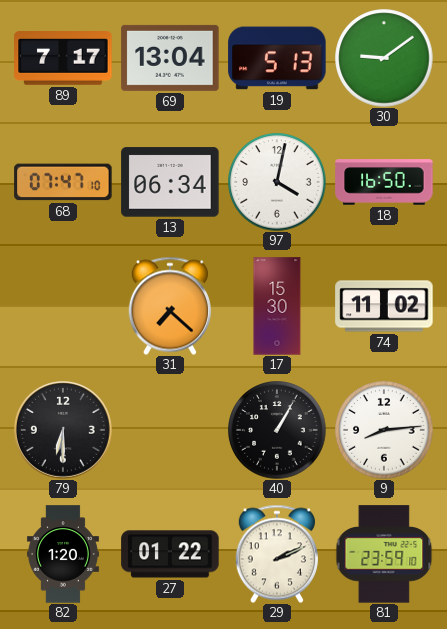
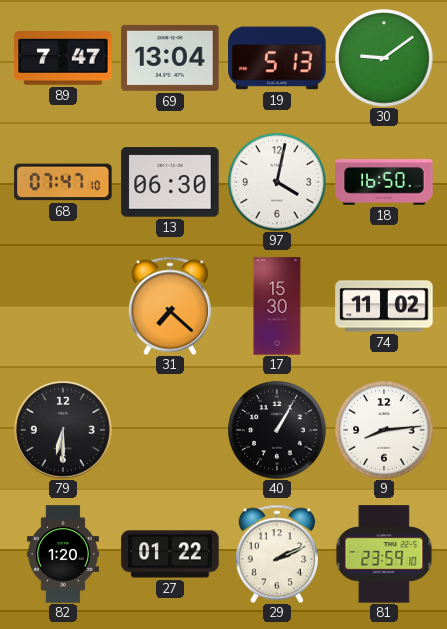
89: 7:17 -> 7:47
13: 06:34 -> 06:30
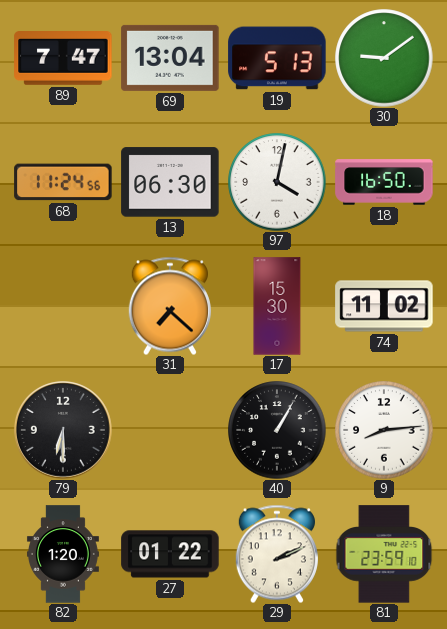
68: 07:47 -> 11:24
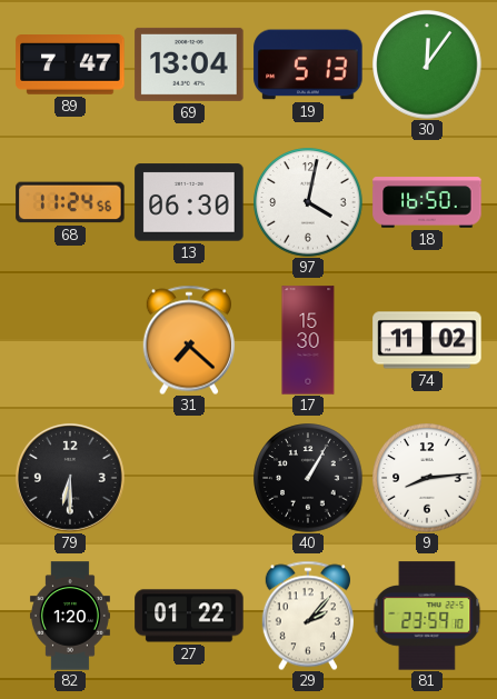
30: 9:09 -> 12:06
29: 2:11 -> 2:07
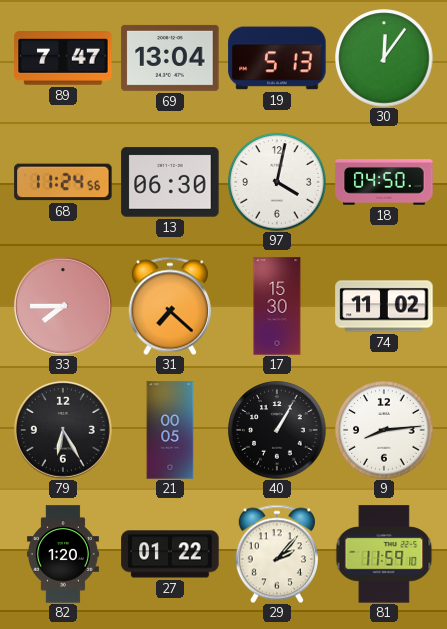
18: 16:50 -> 04:50
33: none -> 7:45
79: 6:30 -> 6:25
21: none -> 00:05
81: 23:59 -> 11:59
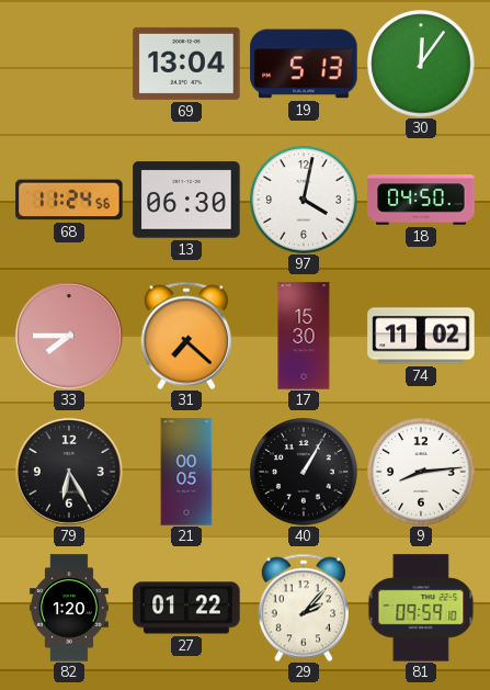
89: 7:47 -> none
81: 11:59 -> 09:59
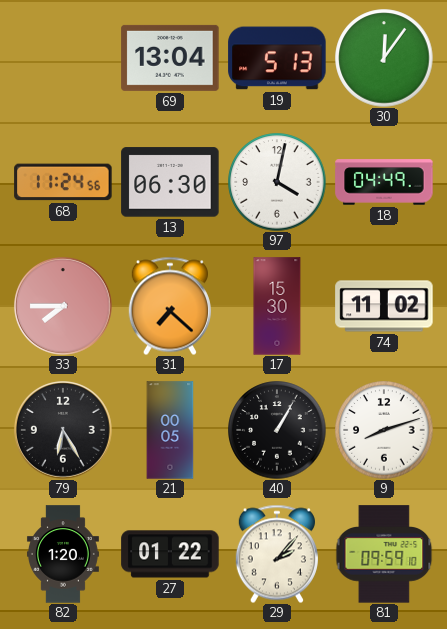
18: 04:50 -> 04:49
9: 8:14 -> 8:12
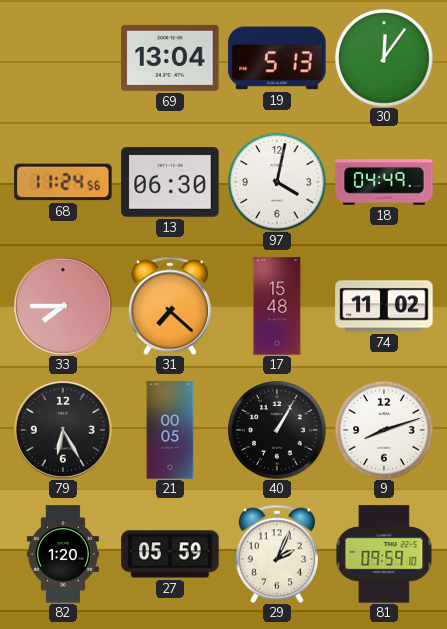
17: 15:30 -> 15:48
27: 01:22 -> 05:59
29: 2:07 -> 2:04
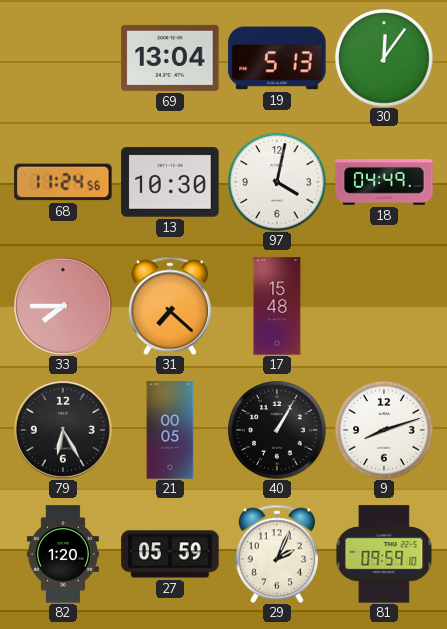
13: 06:30 -> 10:30
74: 11:02 -> none
